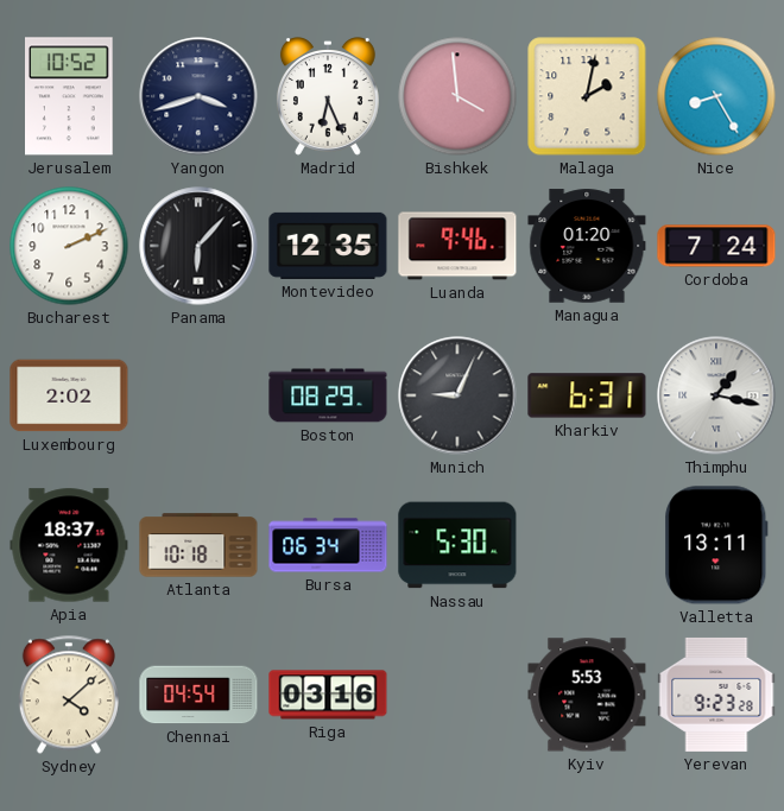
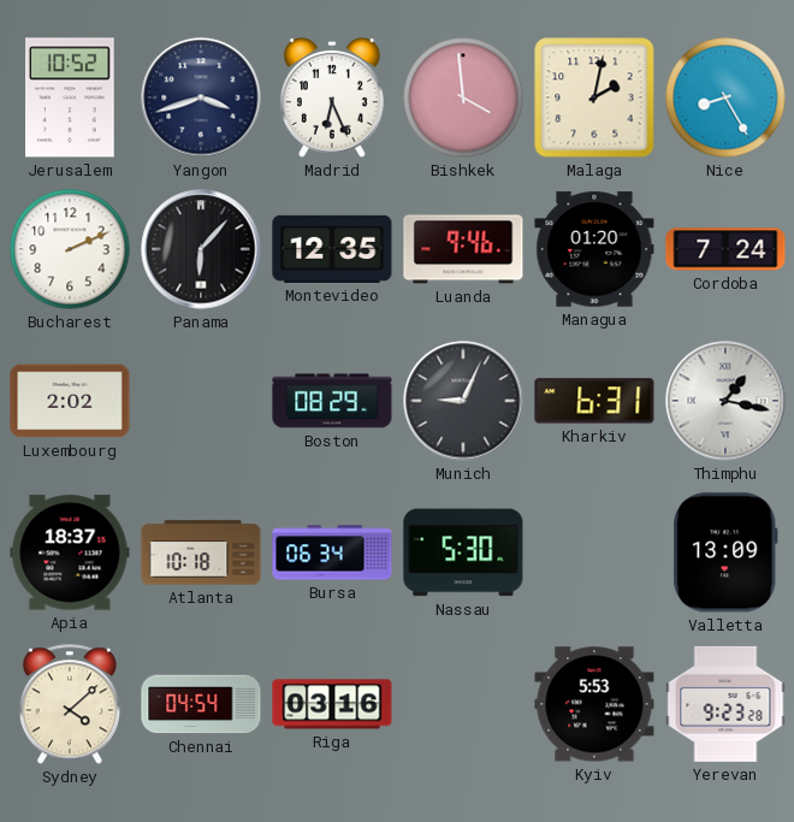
Valletta: 13:11 -> 13:09
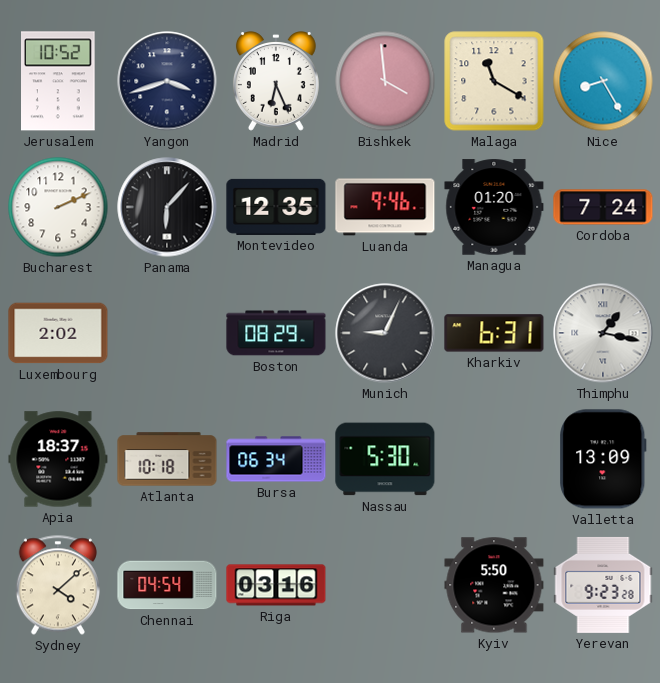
Malaga: 2:02 -> 11:20
Kyiv: 5:53 -> 5:50
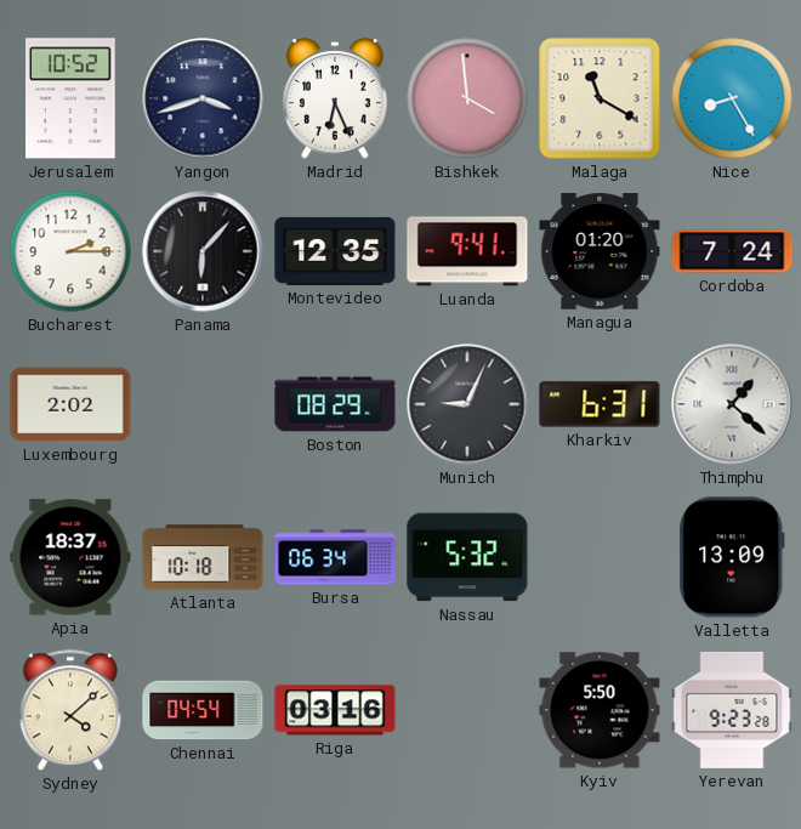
Bucharest: 2:11 -> 2:15
Luanda: 9:46 -> 9:41
Thimphu: 1:17 -> 1:22
Nassau: 5:30 -> 5:32
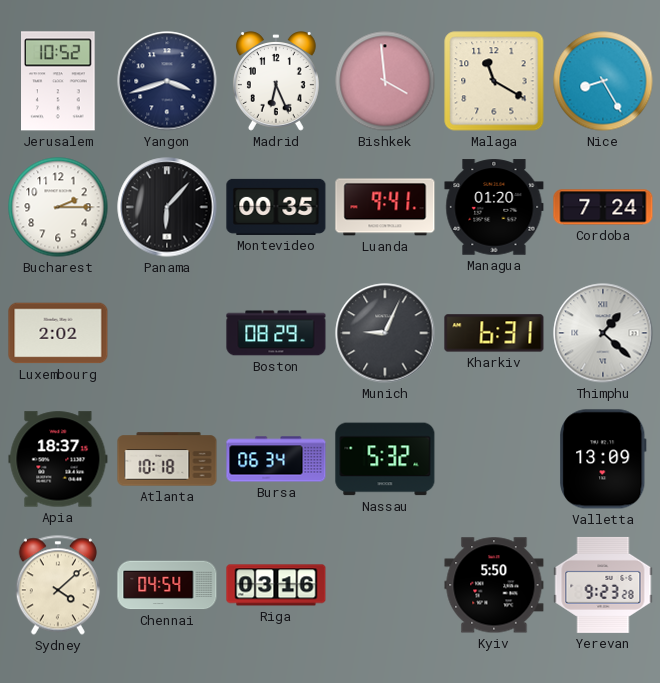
Montevideo: 12:35 -> 00:35
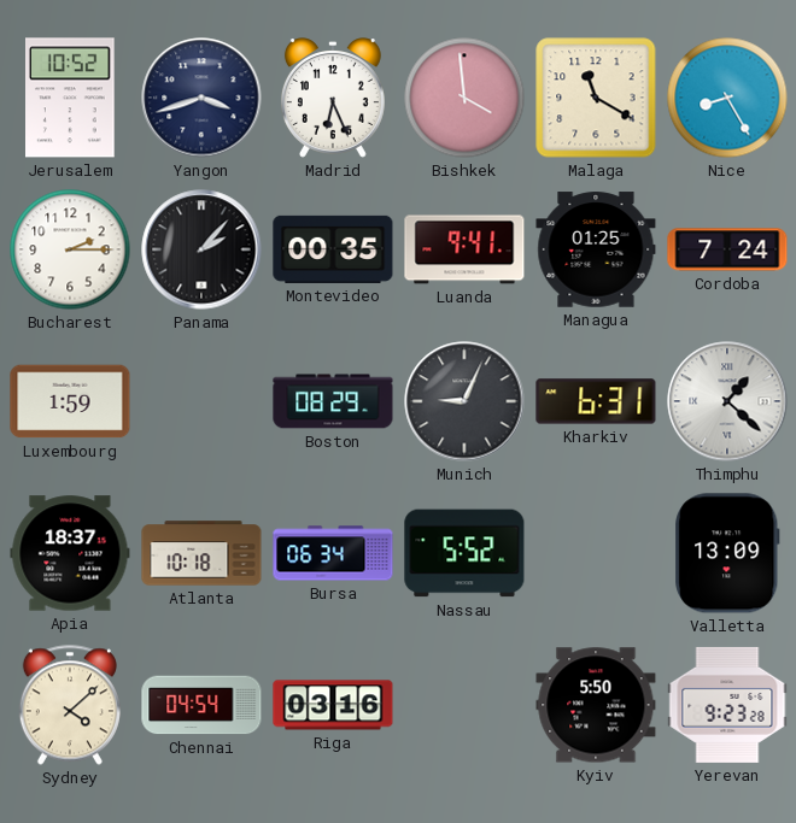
Panama: 6:07 -> 2:07
Managua: 01:20 -> 01:25
Luxembourg: 2:02 -> 1:59
Nassau: 5:32 -> 5:52
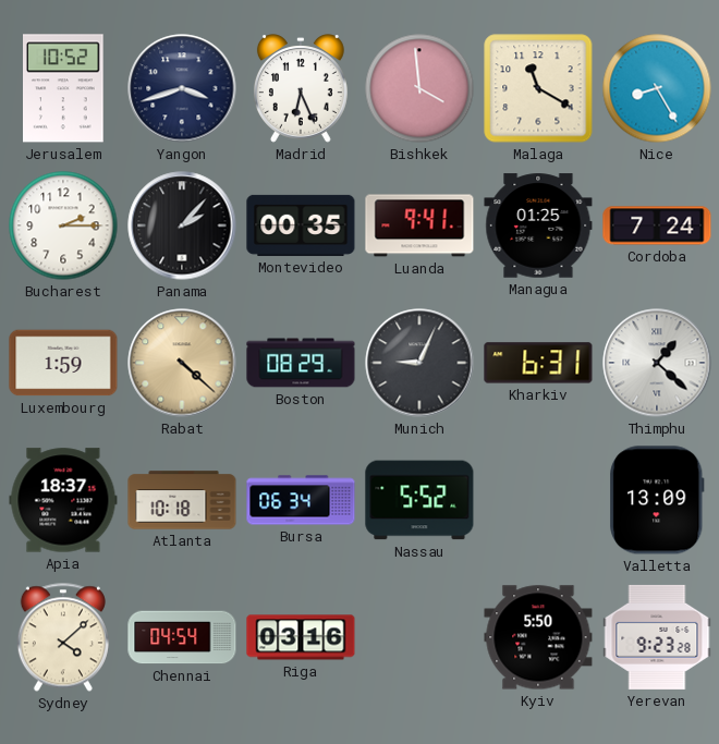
Rabat: none -> 4:22
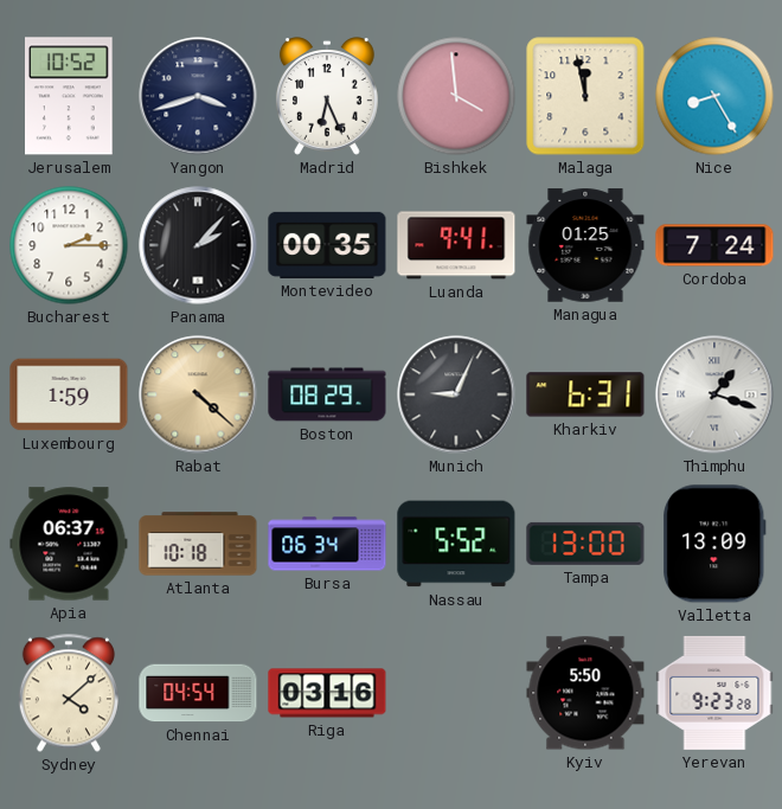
Malaga: 11:20 -> 11:58
Thimphu: 1:22 -> 1:18
Apia: 18:37 -> 06:37
Tampa: none -> 13:00
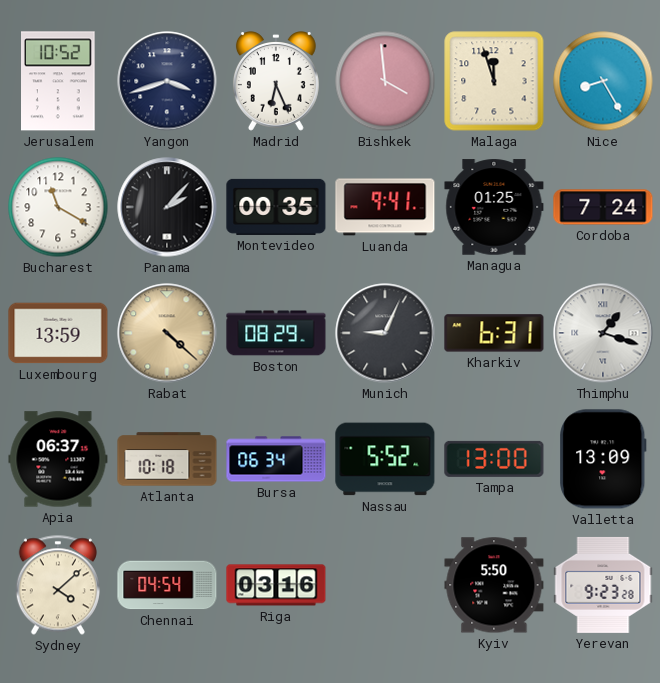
Malaga: 11:58 -> 11:57
Bucharest: 2:15 -> 11:20
Luxembourg: 1:59 -> 13:59
